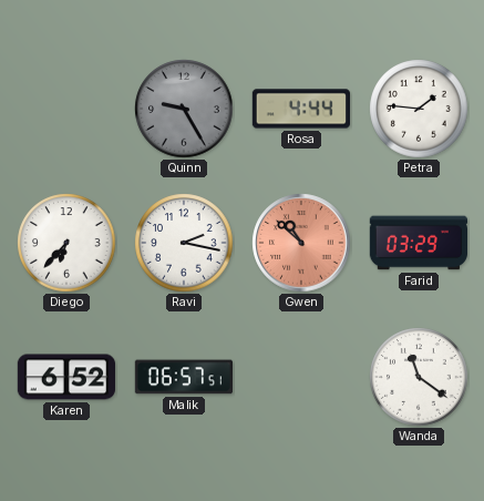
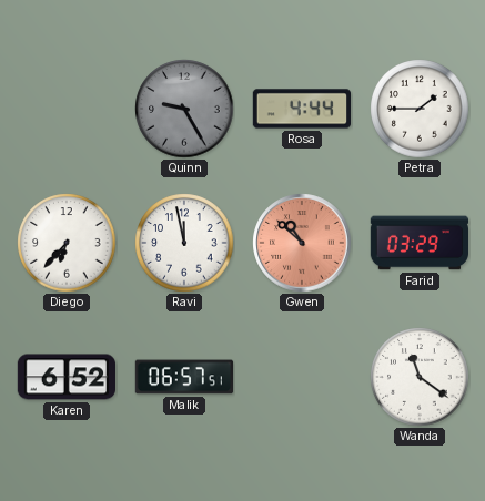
Petra: 1:46 -> 1:45
Ravi: 2:17 -> 11:58
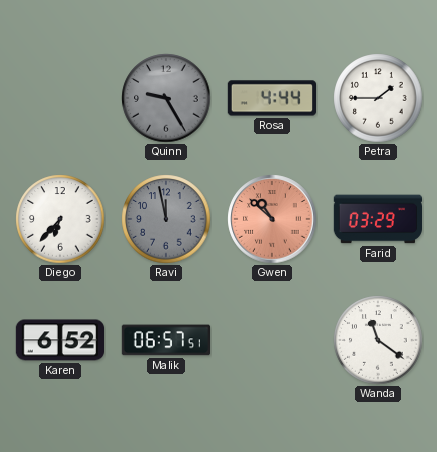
Ravi dial: white -> grey
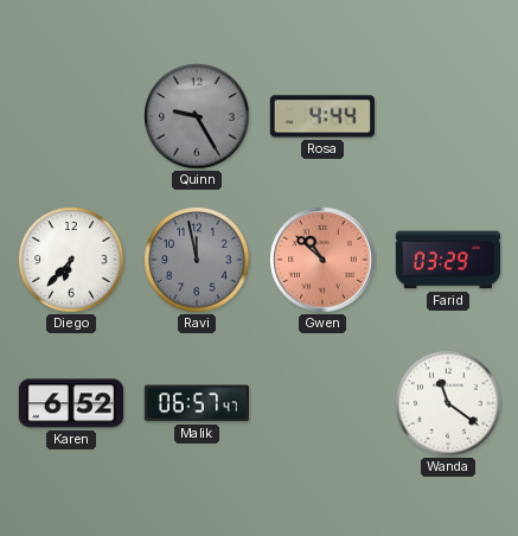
Petra: 1:45 -> none
Malik: 06:57:51 -> 06:57:47
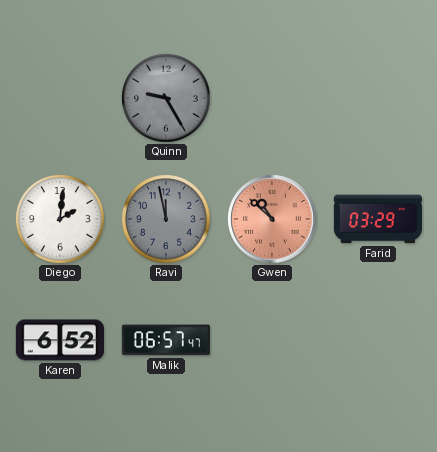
Rosa: 4:44 -> none
Diego: 6:37 -> 2:01
Wanda: 11:21 -> none
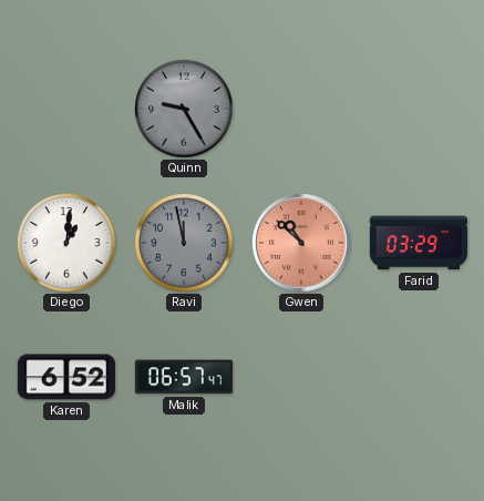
Diego: 2:01 -> 1:01
